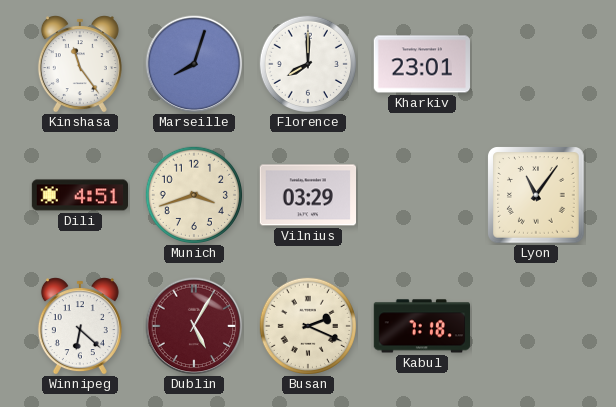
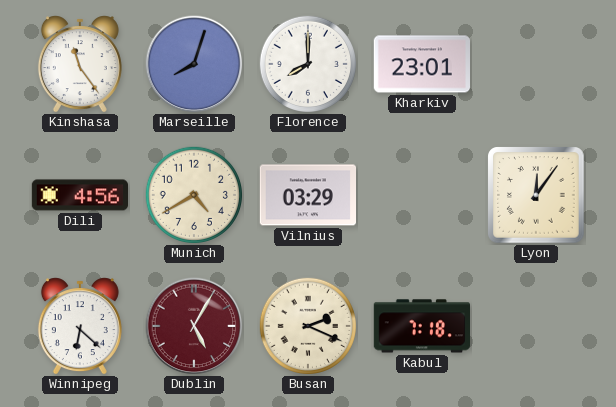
Dili: 4:51 -> 4:56
Munich: 3:42 -> 4:40
Lyon: 11:06 -> 12:06
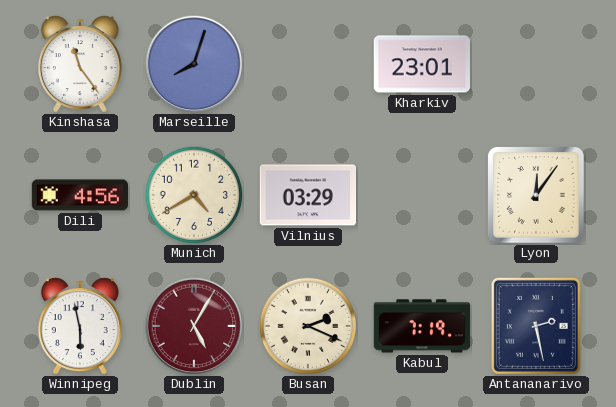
Florence: 8:00 -> none
Winnipeg: 6:22 -> 5:58
Kabul: 7:18 -> 7:19
Antananarivo: none -> 2:28
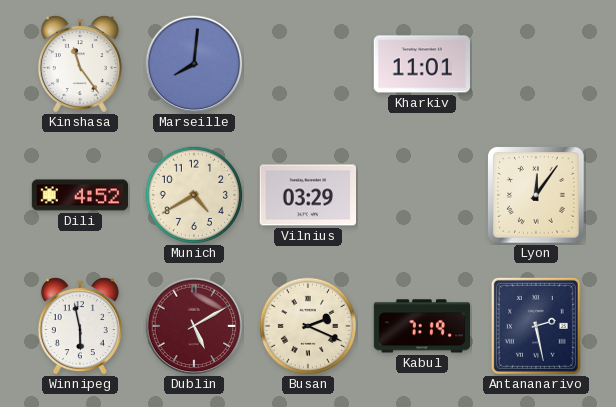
Marseille: 8:03 -> 8:01
Kharkiv: 23:01 -> 11:01
Dili: 4:56 -> 4:52
Dublin: 5:05 -> 5:10
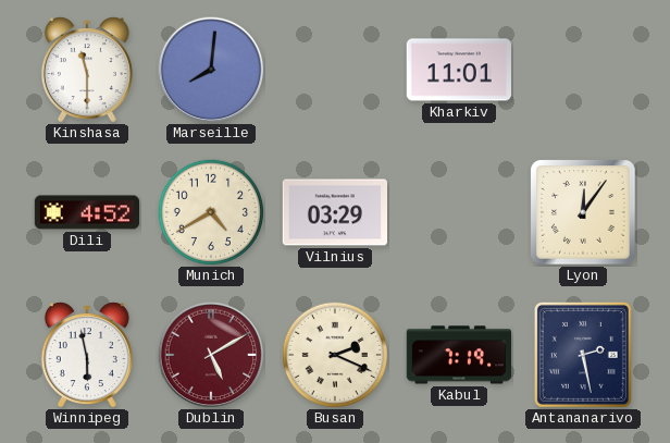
Kinshasa: 11:24 -> 11:30
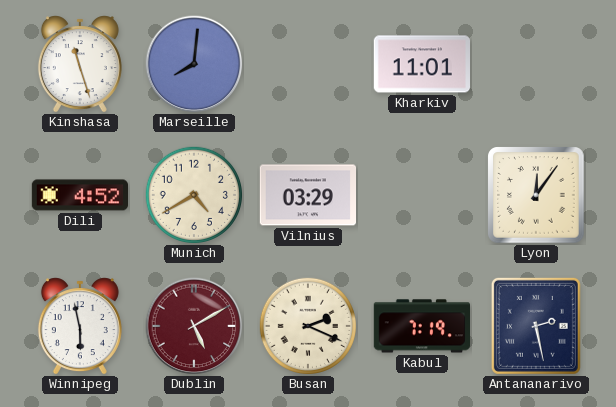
Kinshasa: 11:30 -> 11:27
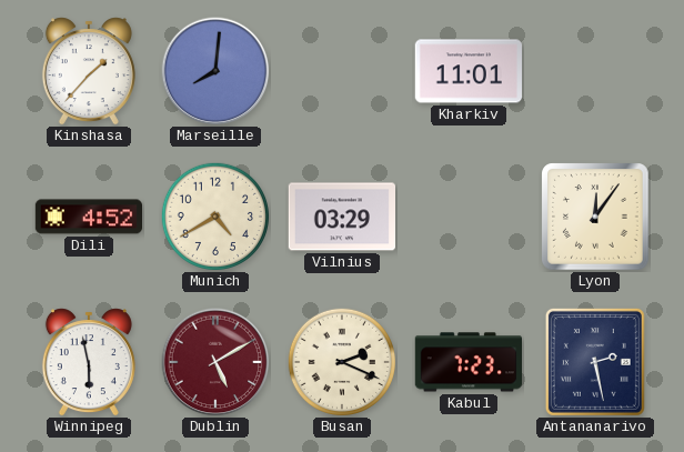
Kinshasa: 11:27 -> 1:37
Kabul: 7:19 -> 7:23
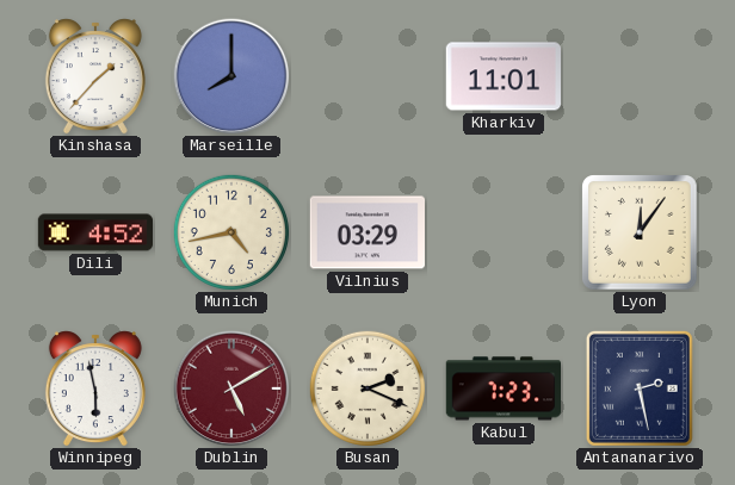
Marseille: 8:01 -> 8:00
Munich: 4:40 -> 4:43
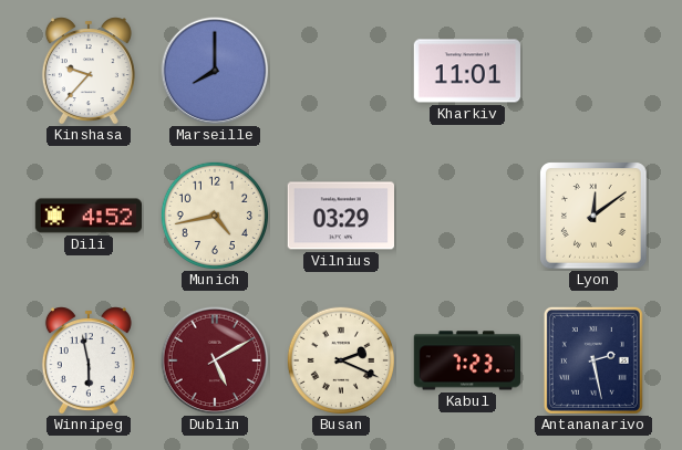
Kinshasa: 1:37 -> 9:37
Lyon: 12:06 -> 12:09
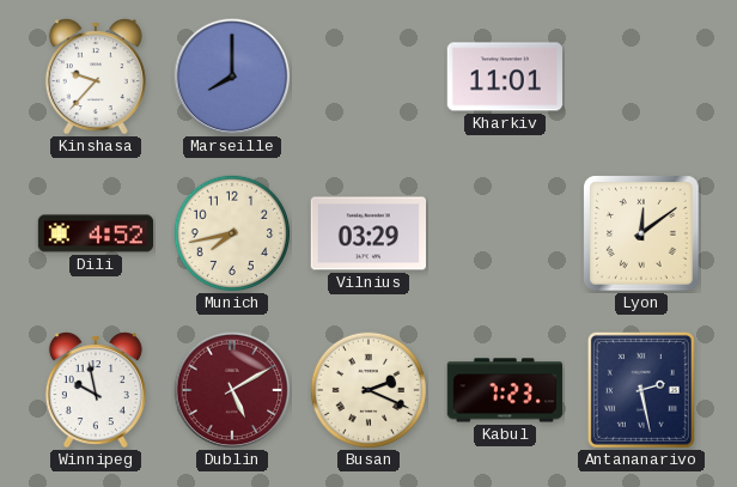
Munich: 4:43 -> 7:43
Winnipeg: 5:58 -> 9:58
